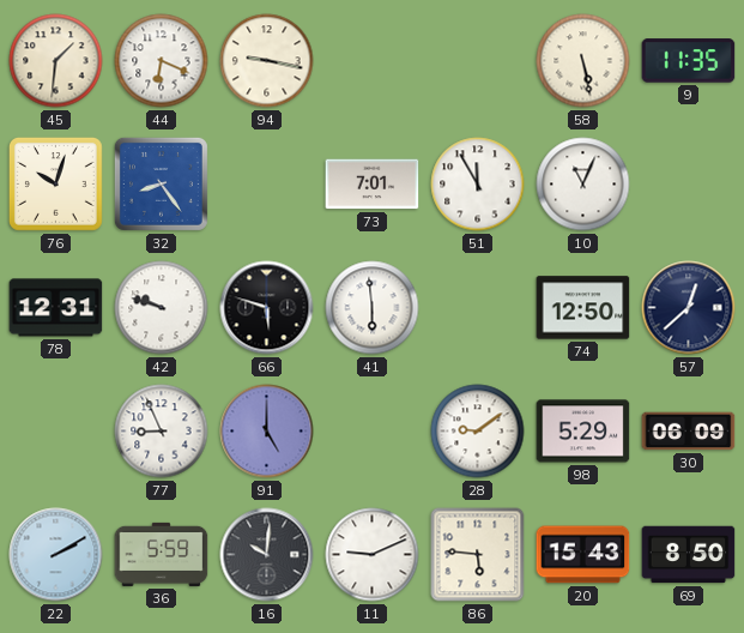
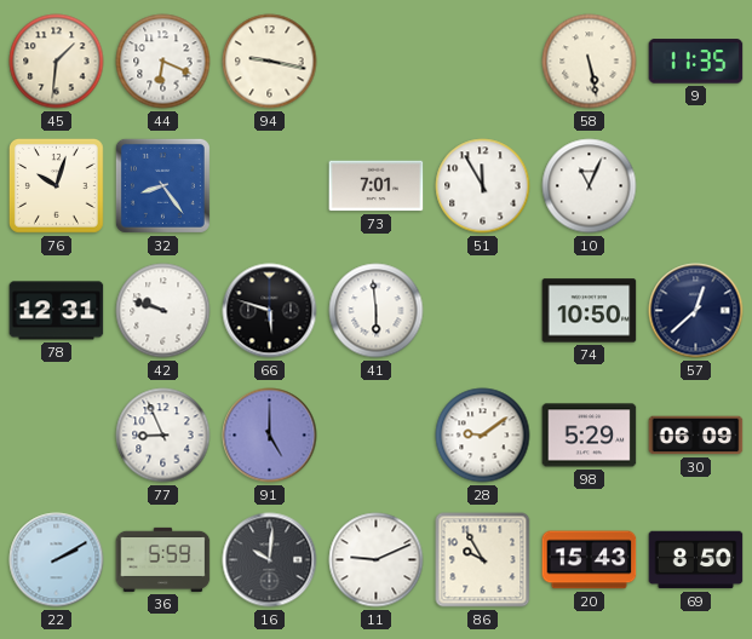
74: 12:50 -> 10:50
86: 5:46 -> 9:55
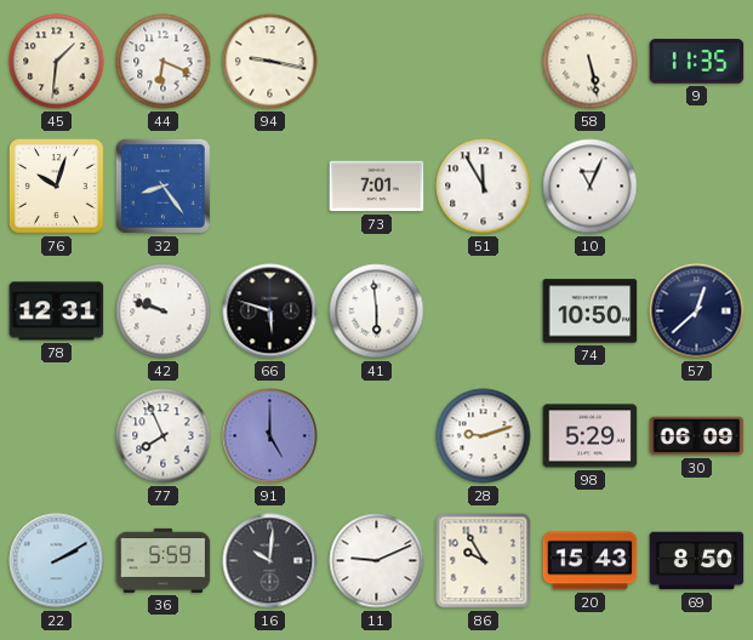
77: 8:56 -> 7:56
28: 9:09 -> 9:12
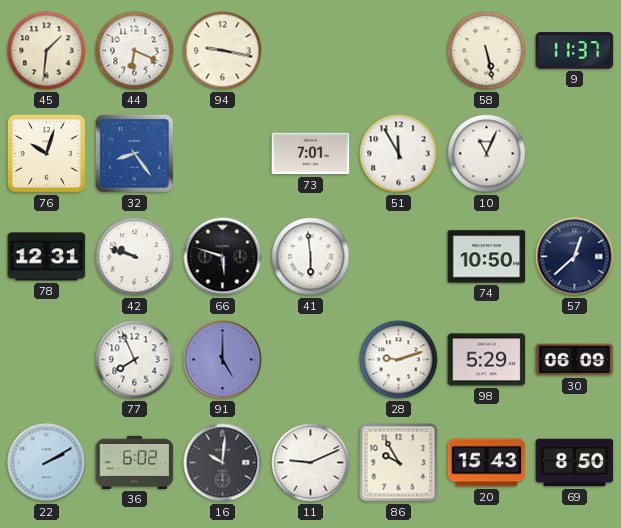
9: 11:35 -> 11:37
36: 5:59 -> 6:02
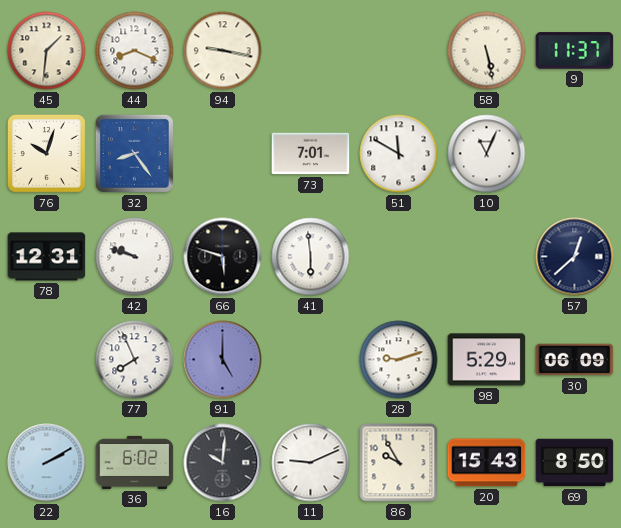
44: 6:19 -> 8:19
51: 11:55 -> 11:50
74: 10:50 -> none
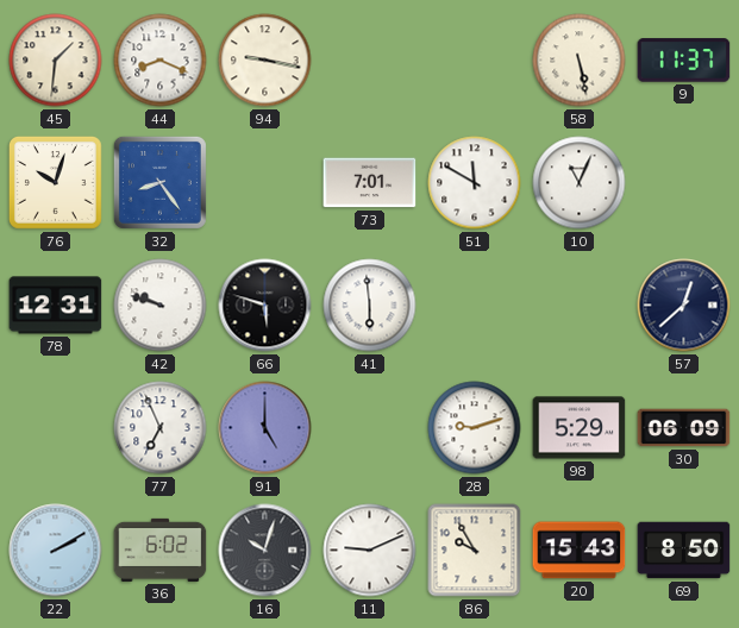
77: 7:56 -> 6:56
16: 10:01 -> 10:03
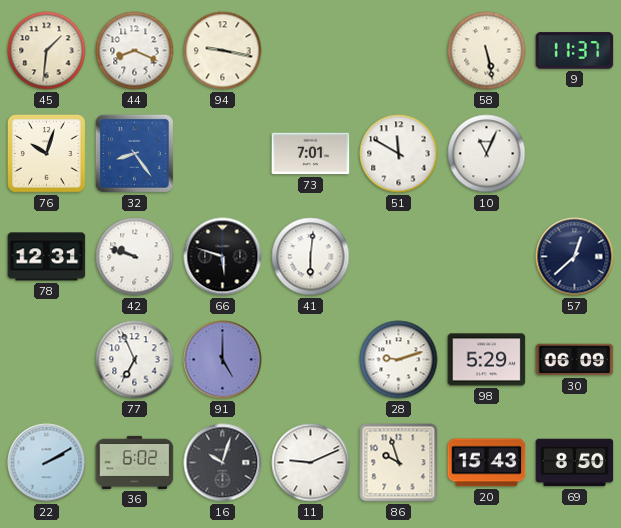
41: 5:59 -> 6:01
86: 9:55 -> 9:57
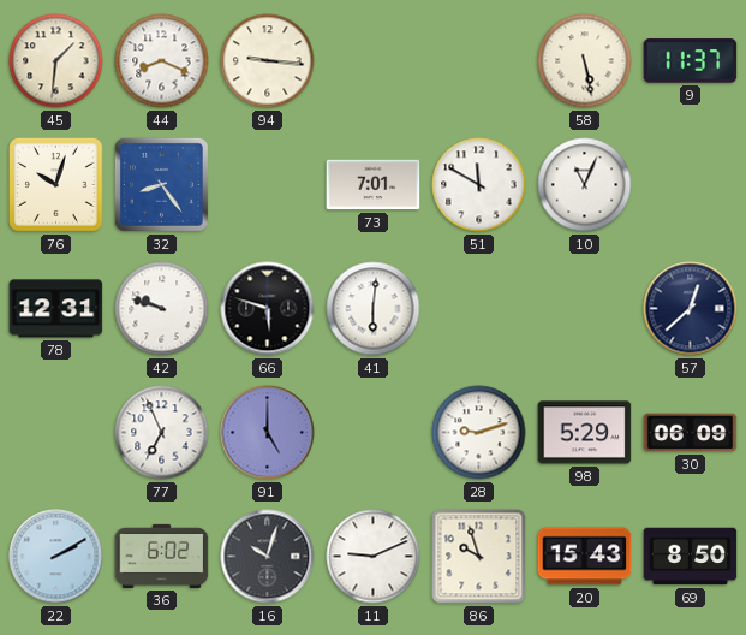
94: 9:17 -> 9:16
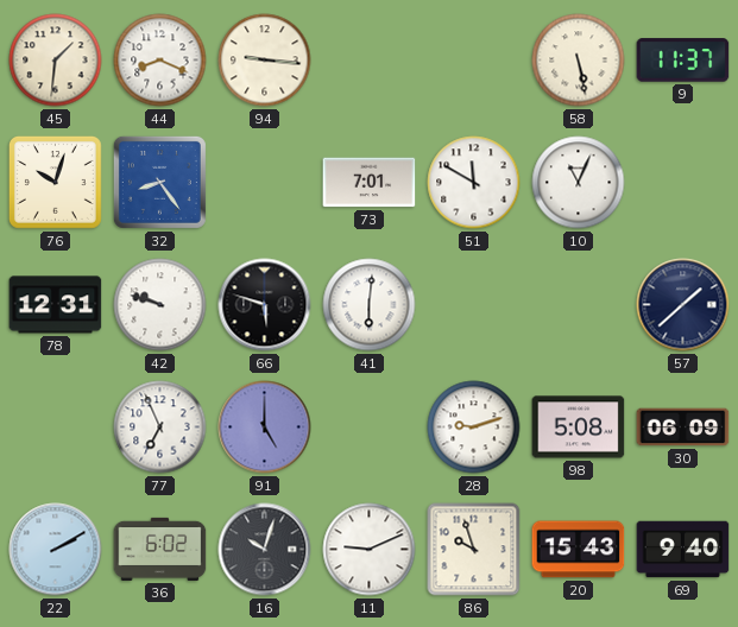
57: 12:38 -> 1:38
98: 5:29 -> 5:08
69: 8:50 -> 9:40
